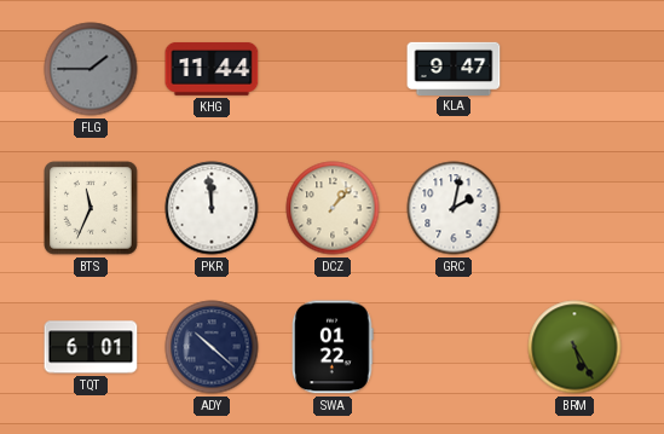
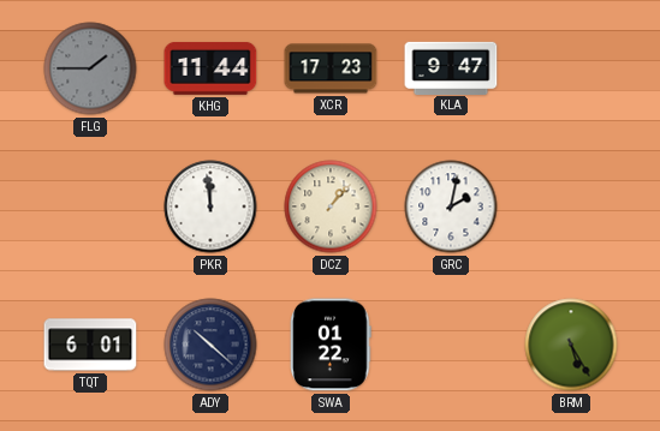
XCR: none -> 17:23
BTS: 11:34 -> none
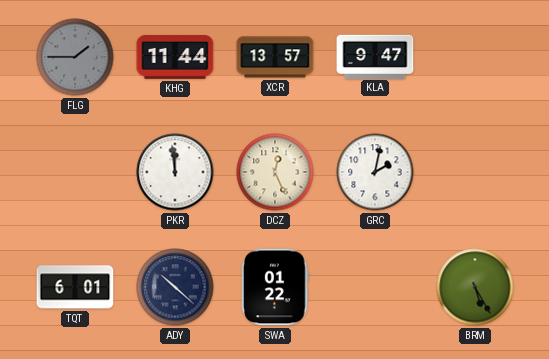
XCR: 17:23 -> 13:57
DCZ: 1:07 -> 12:26
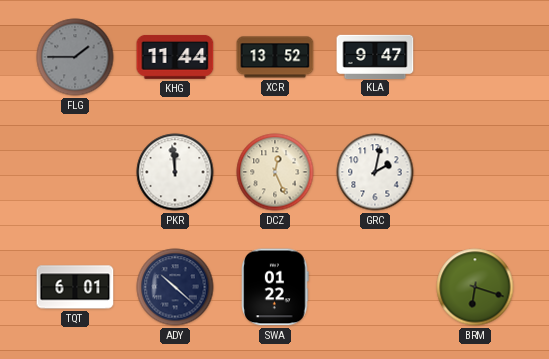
XCR: 13:57 -> 13:52
BRM: 5:25 -> 6:18
